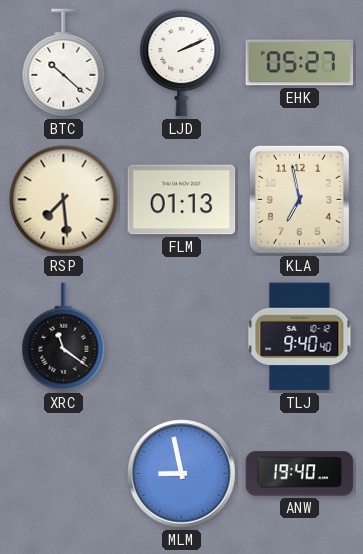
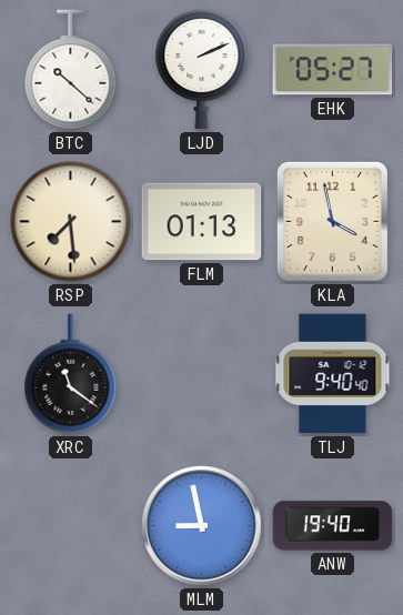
KLA: 6:58 -> 3:58
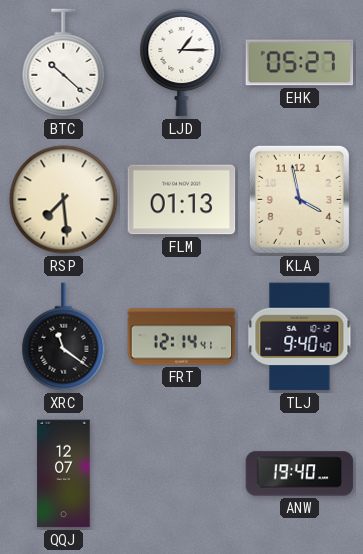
LJD: 2:11 -> 1:15
FRT: none -> 12:14
QQJ: none -> 12:07
MLM: 8:58 -> none
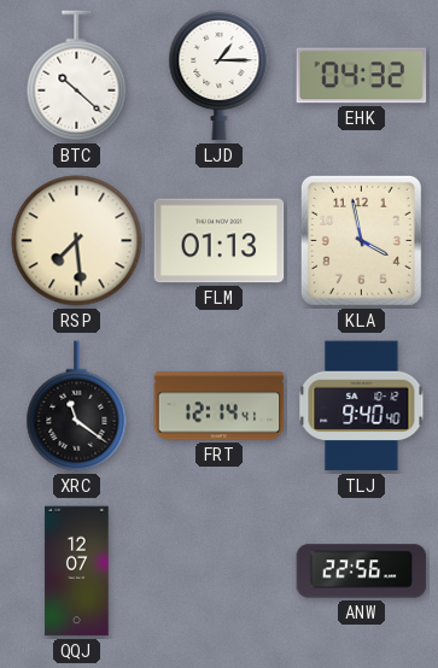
EHK: 05:27 -> 04:32
ANW: 19:40 -> 22:56
